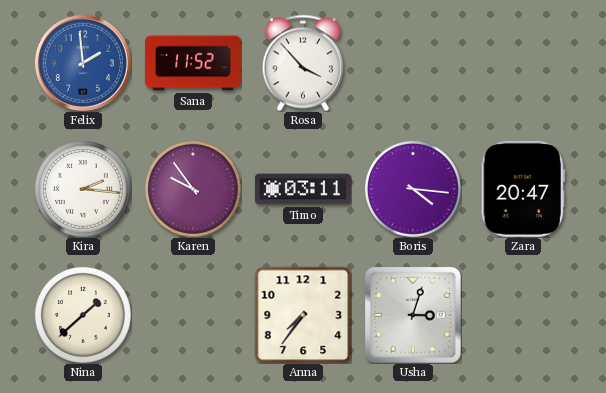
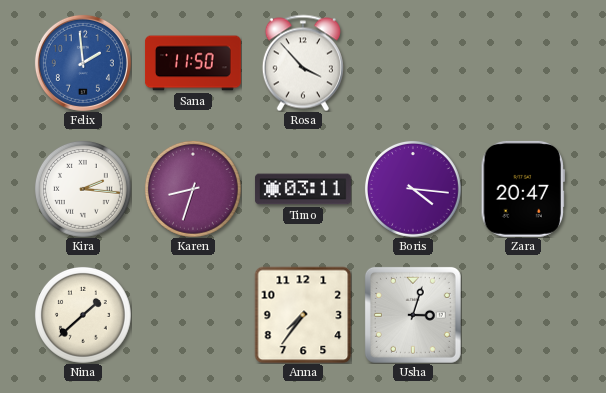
Sana: 11:52 -> 11:50
Karen: 9:54 -> 8:33
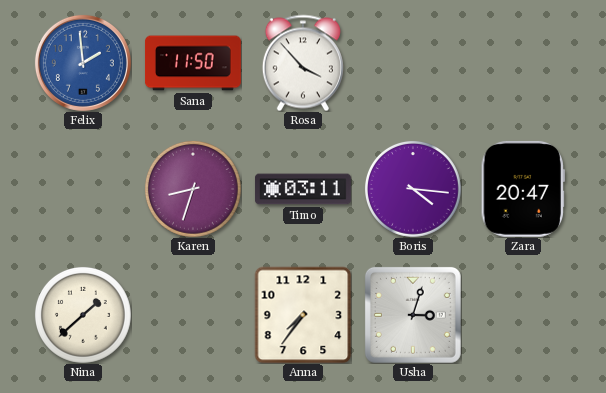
Kira: 2:16 -> none
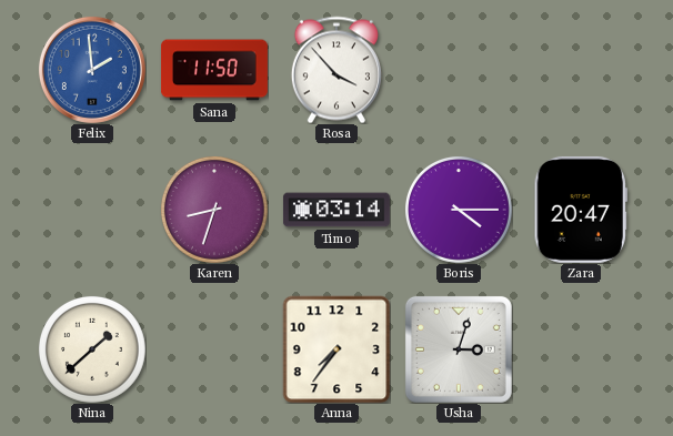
Timo: 03:11 -> 03:14
Boris: 4:16 -> 4:15
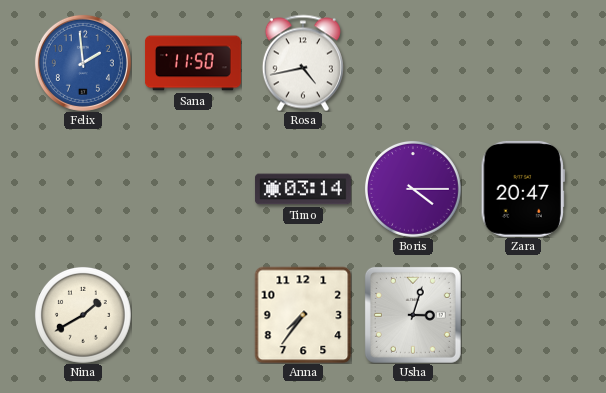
Rosa: 3:53 -> 4:43
Karen: 8:33 -> none
Nina: 1:38 -> 1:40
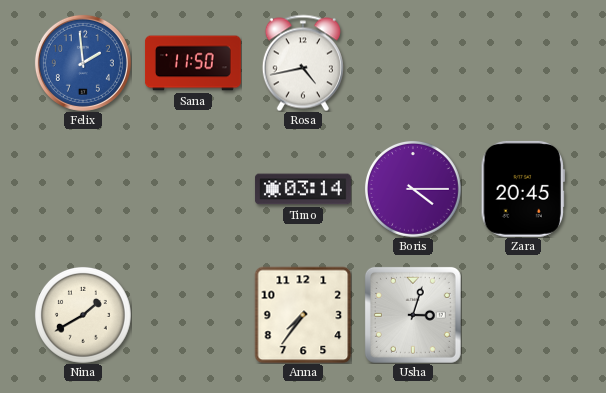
Zara: 20:47 -> 20:45
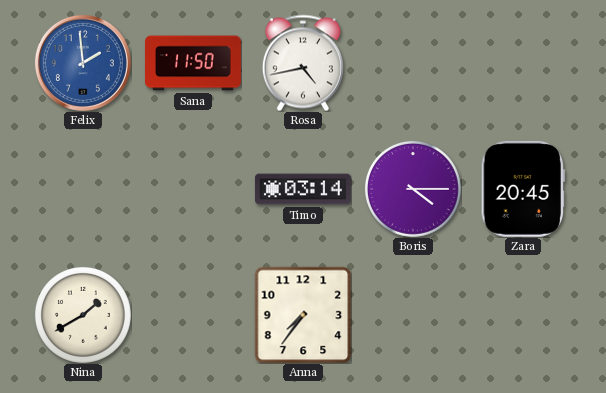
Usha: 3:03 -> none
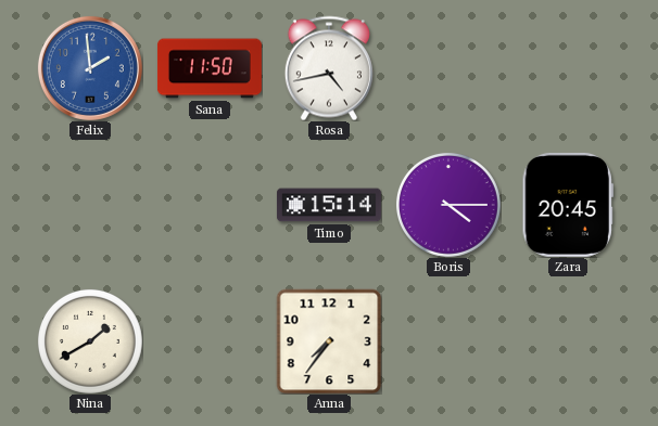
Timo: 03:14 -> 15:14
